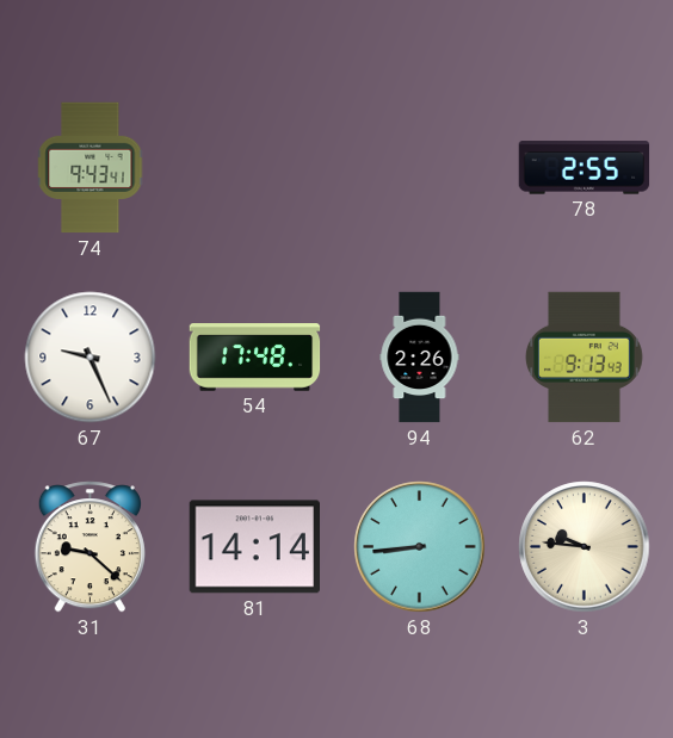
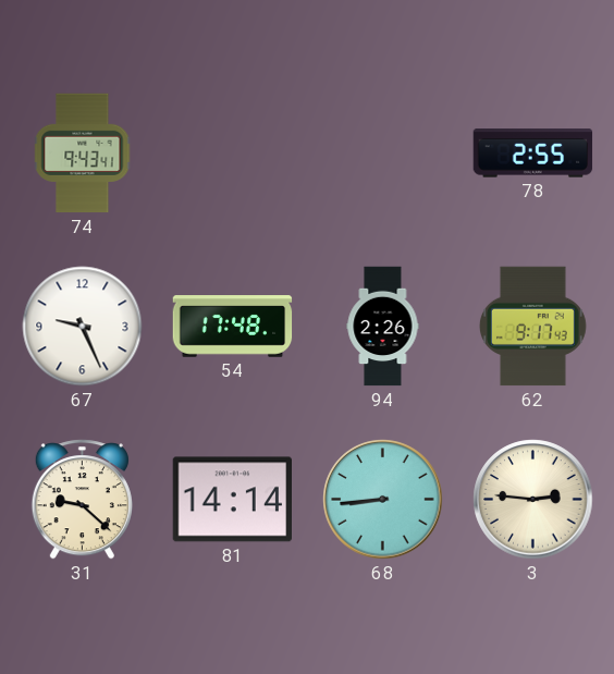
62: 9:13 -> 9:17
3: 9:46 -> 2:46
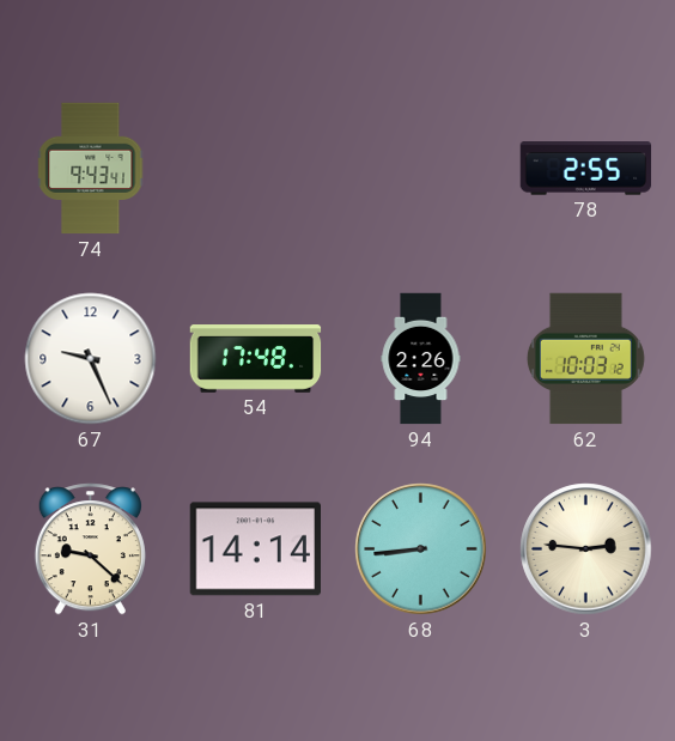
62: 9:17 -> 10:03
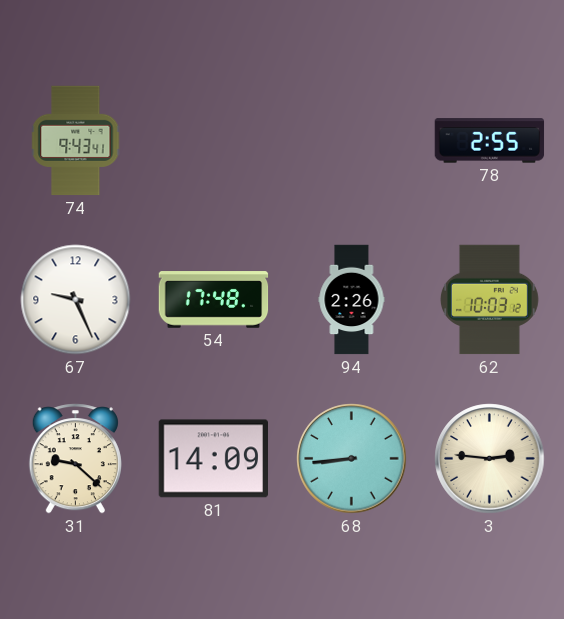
81: 14:14 -> 14:09
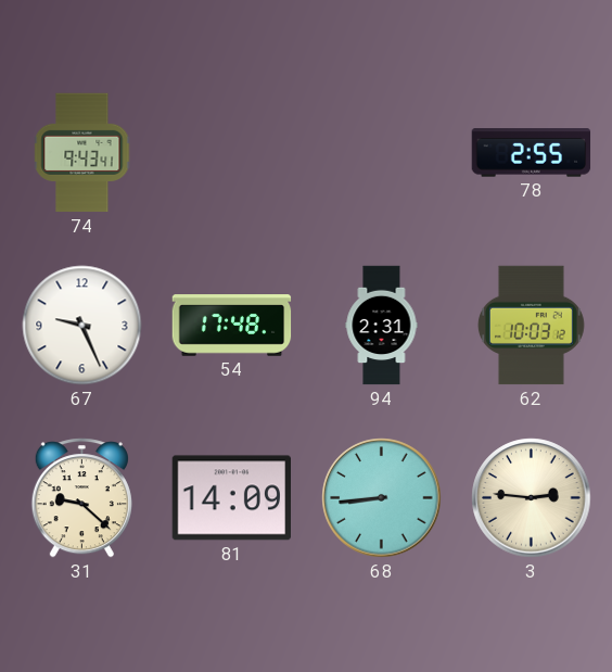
94: 2:26 -> 2:31
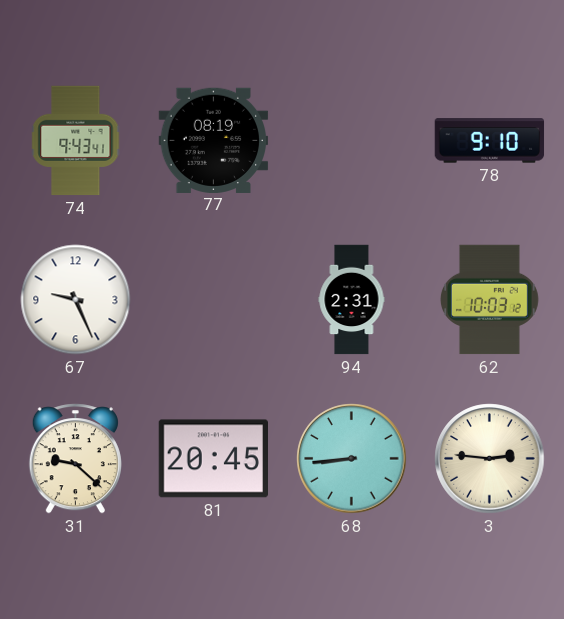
77: none -> 08:19
78: 2:55 -> 9:10
54: 17:48 -> none
81: 14:09 -> 20:45
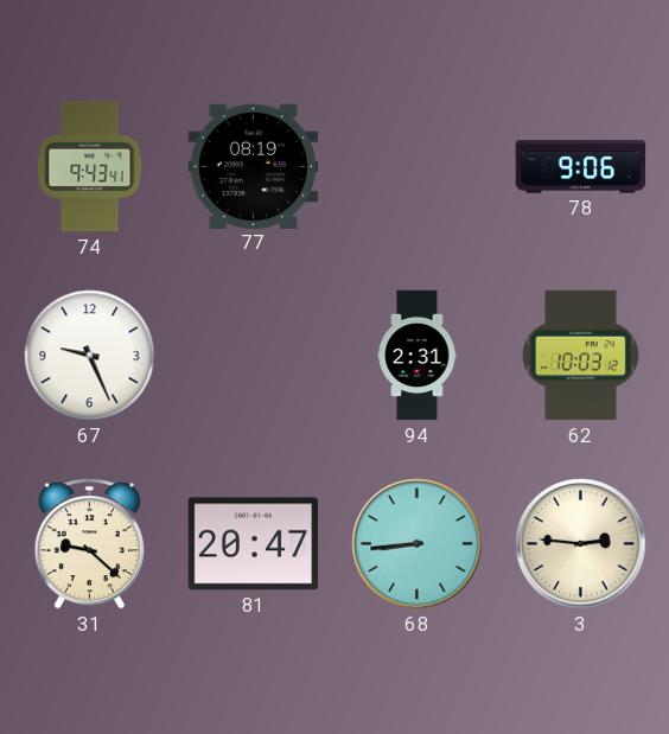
78: 9:10 -> 9:06
81: 20:45 -> 20:47
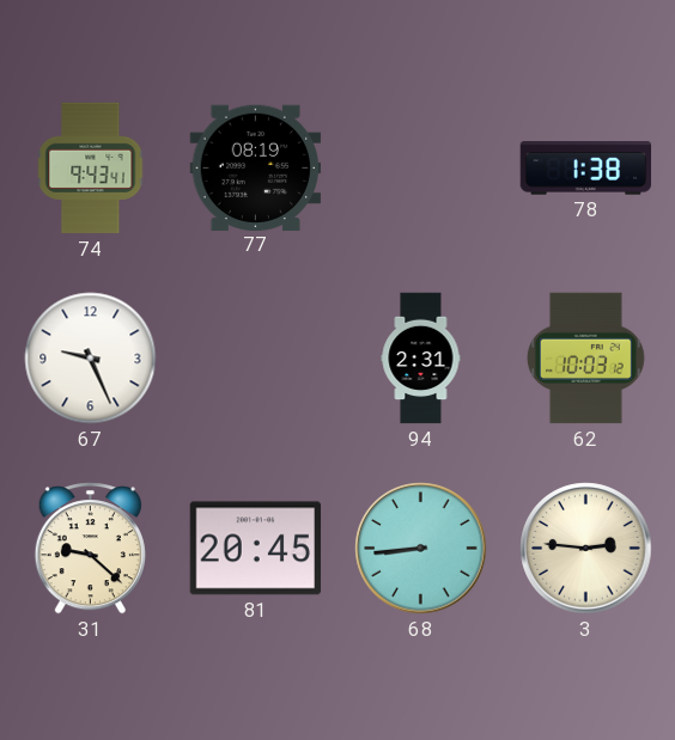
78: 9:06 -> 1:38
81: 20:47 -> 20:45
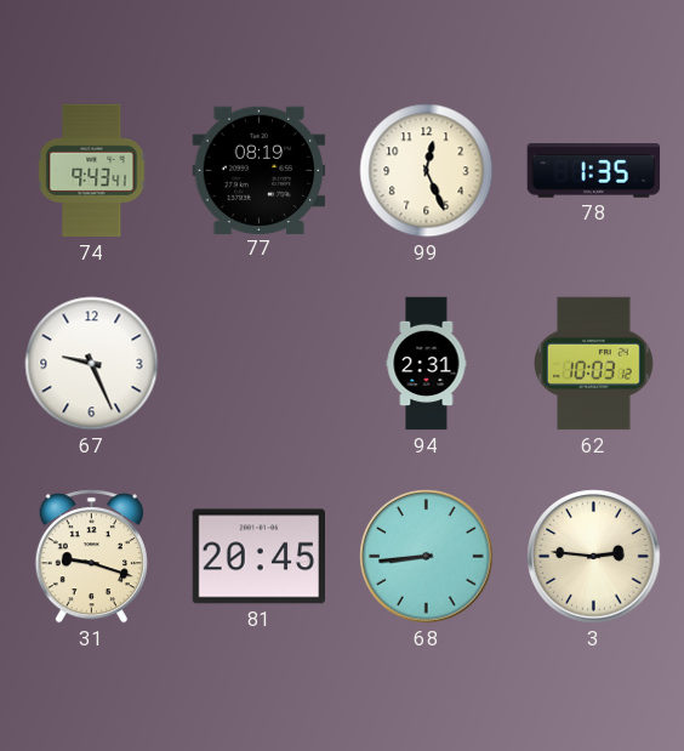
99: none -> 12:26
78: 1:38 -> 1:35
31: 9:22 -> 9:18
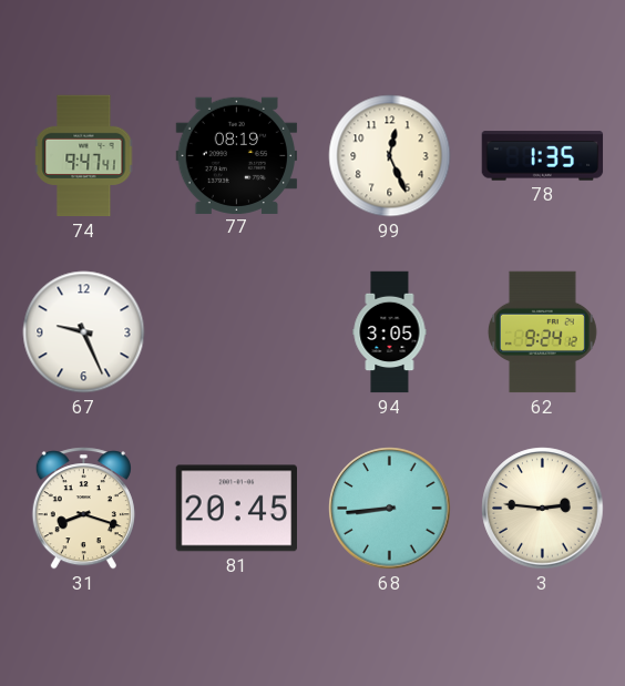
74: 9:43 -> 9:47
94: 2:31 -> 3:05
62: 10:03 -> 9:24
31: 9:18 -> 8:18
